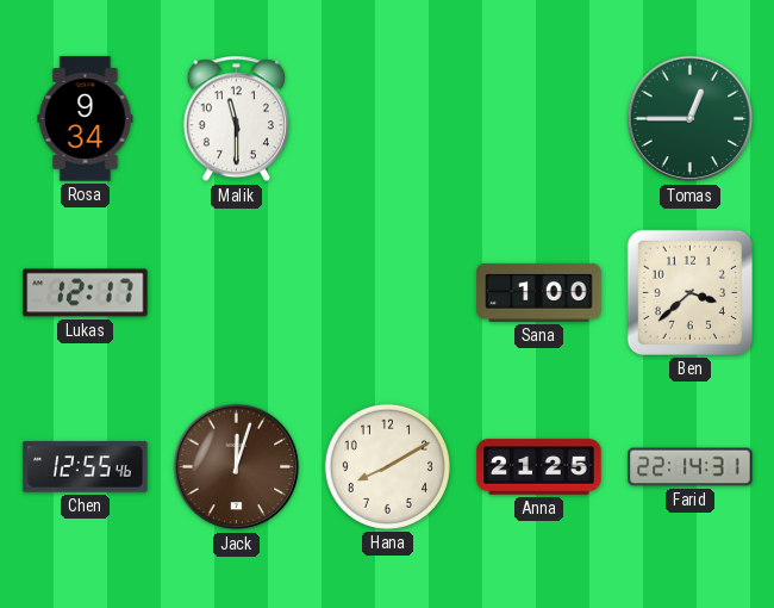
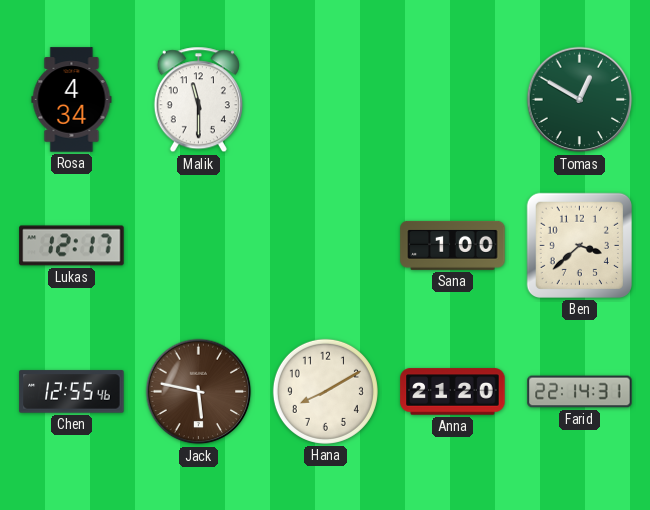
Rosa: 9:34 -> 4:34
Tomas: 12:45 -> 12:50
Jack: 12:03 -> 5:47
Anna: 21:25 -> 21:20
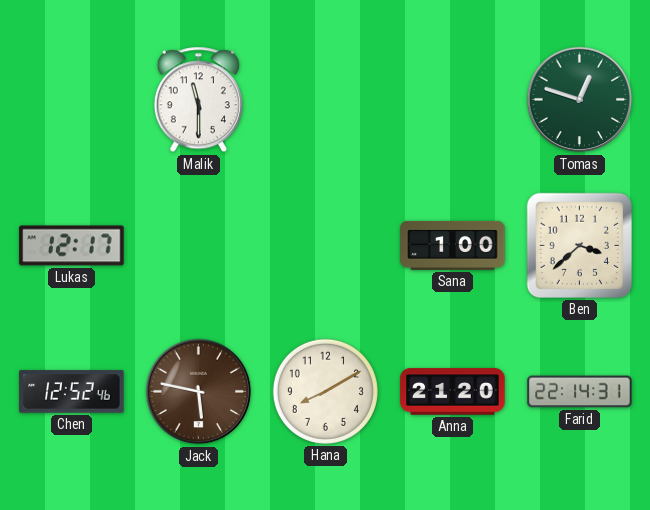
Rosa: 4:34 -> none
Tomas: 12:50 -> 12:48
Chen: 12:55 -> 12:52
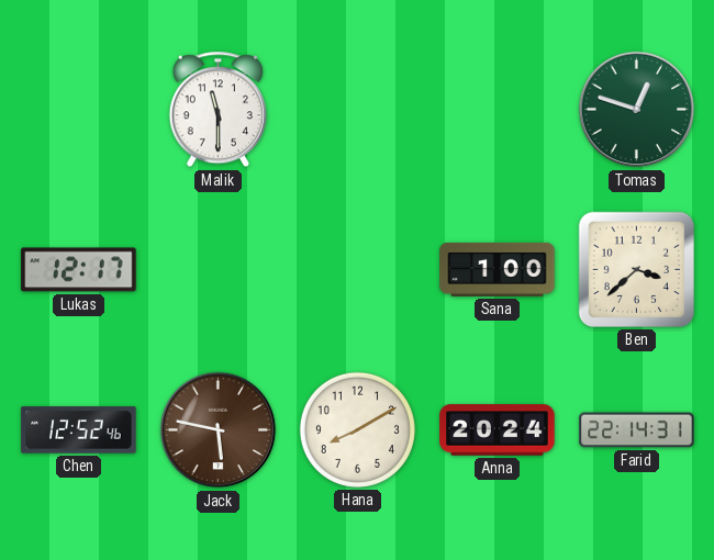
Anna: 21:20 -> 20:24
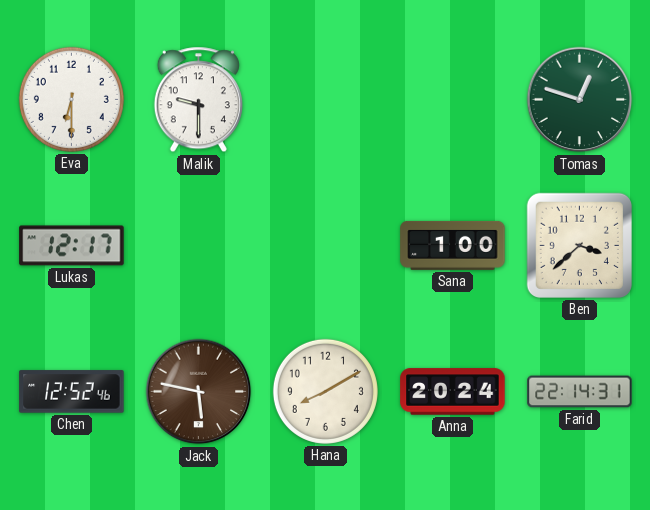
Eva: none -> 6:30
Malik: 11:30 -> 9:30
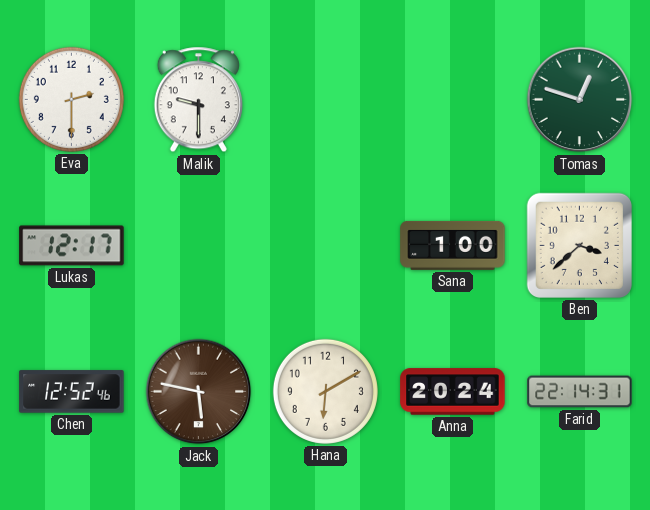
Eva: 6:30 -> 2:30
Hana: 8:10 -> 6:10
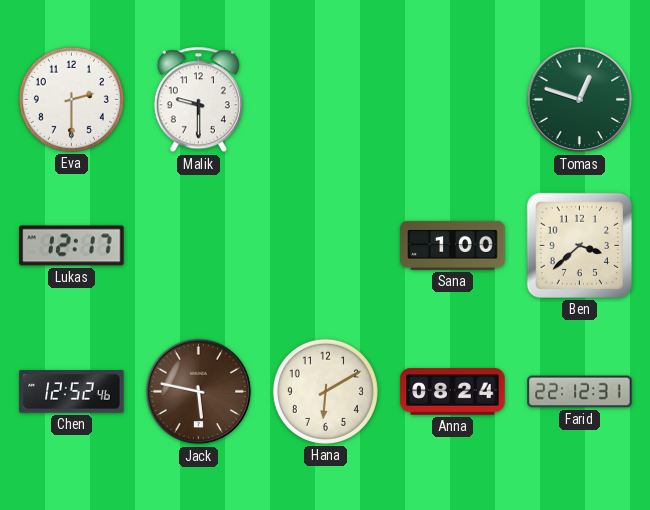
Anna: 20:24 -> 08:24
Farid: 22:14 -> 22:12
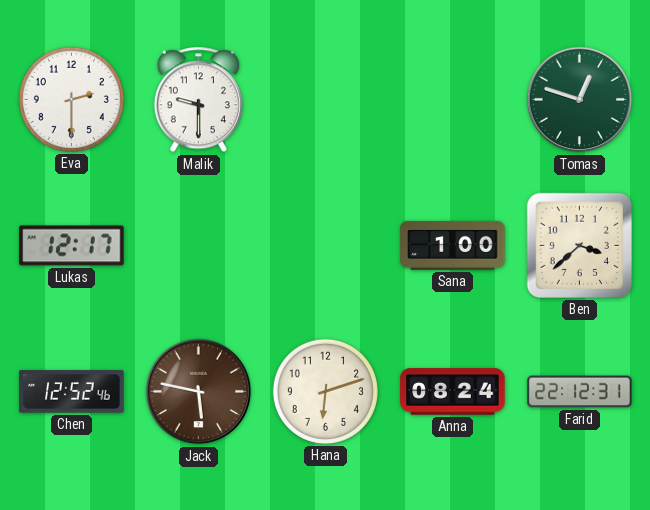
Hana: 6:10 -> 6:12
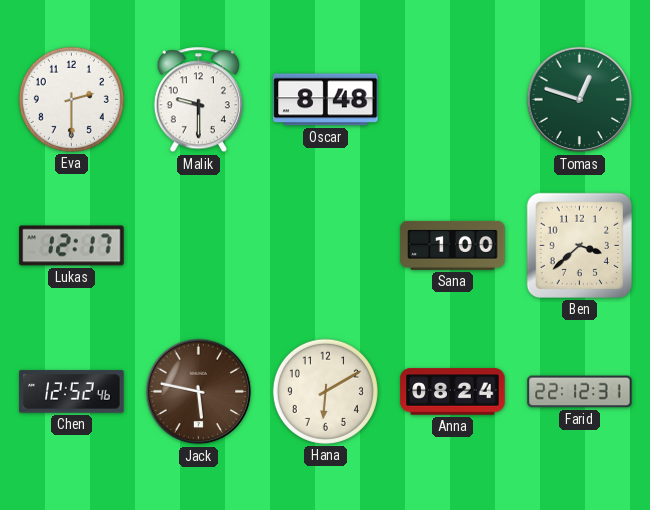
Oscar: none -> 8:48
Hana: 6:12 -> 6:10
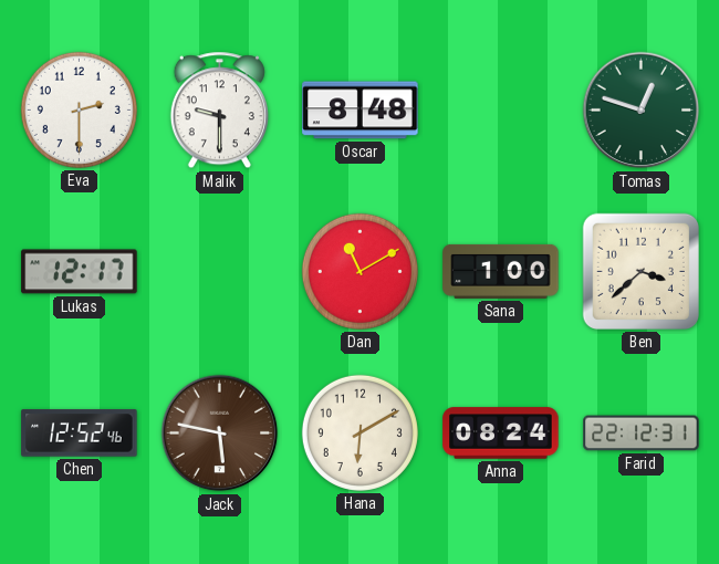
Dan: none -> 11:10
